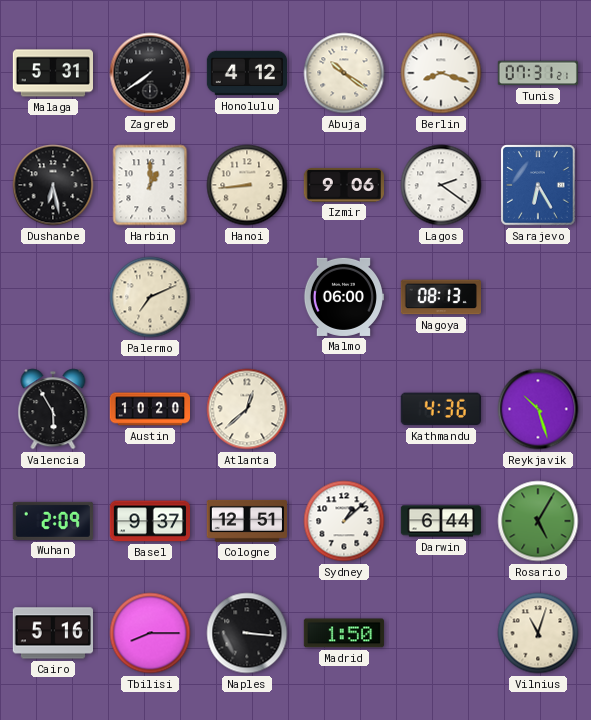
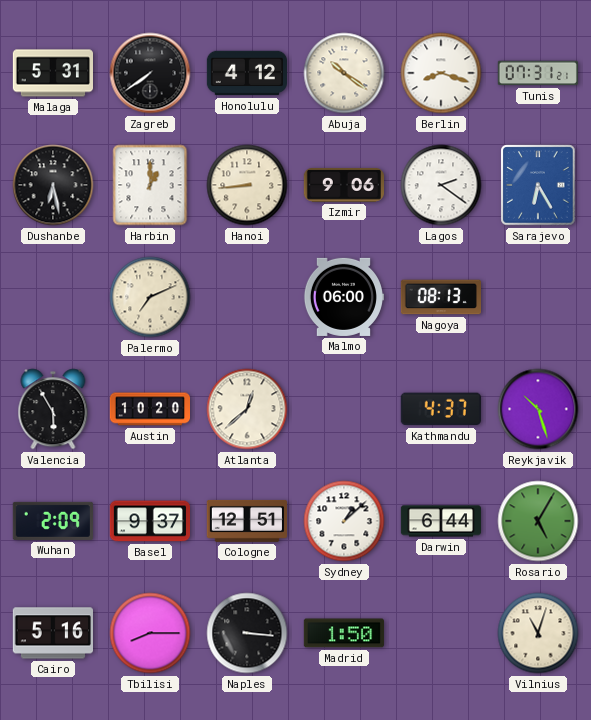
Kathmandu: 4:36 -> 4:37
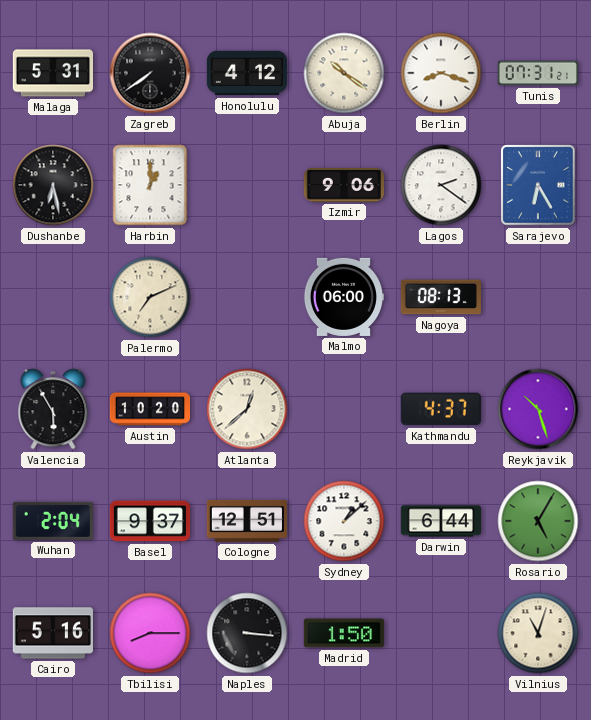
Hanoi: 8:44 -> none
Wuhan: 2:09 -> 2:04
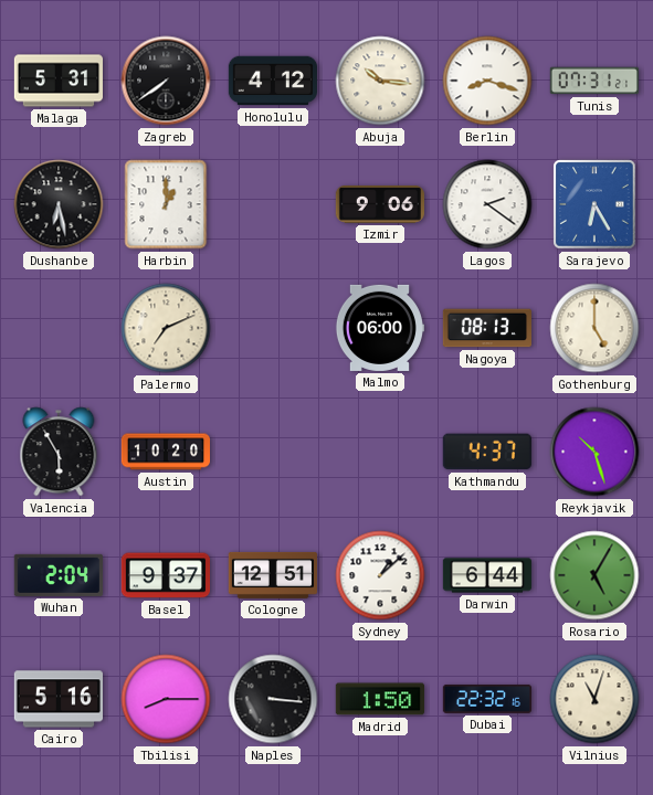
Abuja: 10:21 -> 10:16
Gothenburg: none -> 5:00
Atlanta: 12:38 -> none
Dubai: none -> 22:32
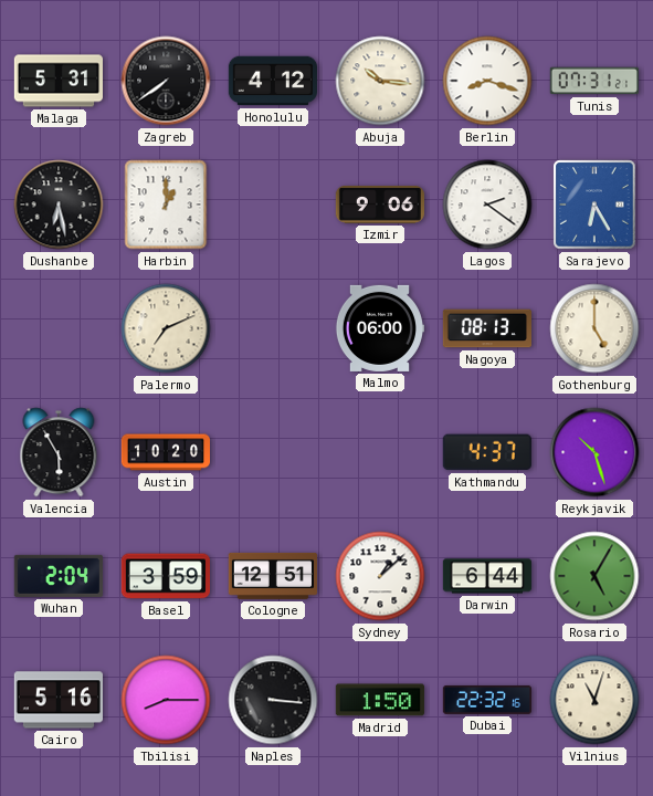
Basel: 9:37 -> 3:59
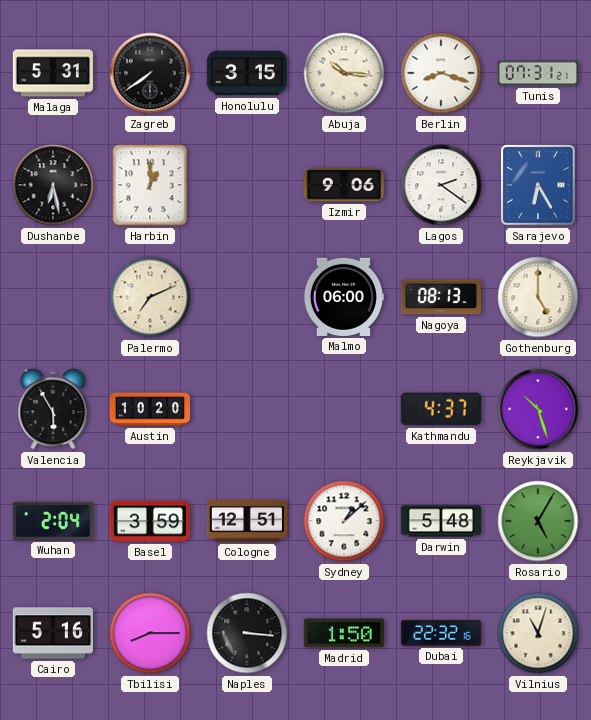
Honolulu: 4:12 -> 3:15
Darwin: 6:44 -> 5:48
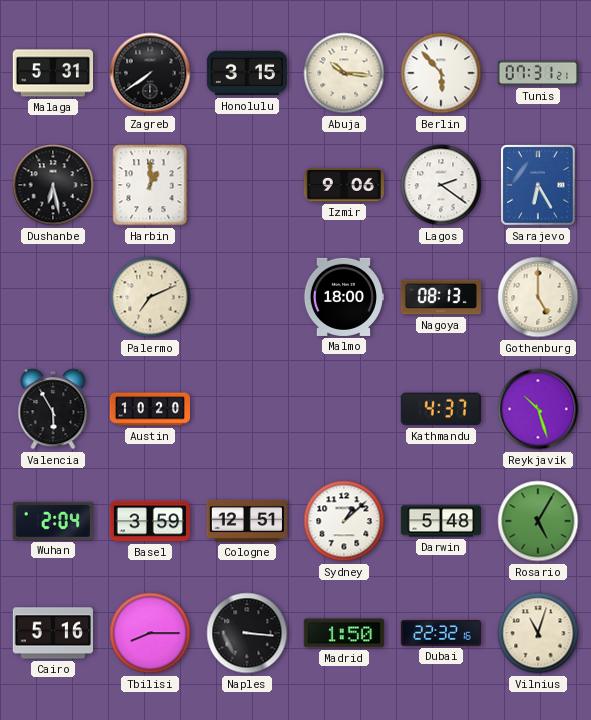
Berlin: 8:18 -> 5:53
Malmo: 06:00 -> 18:00
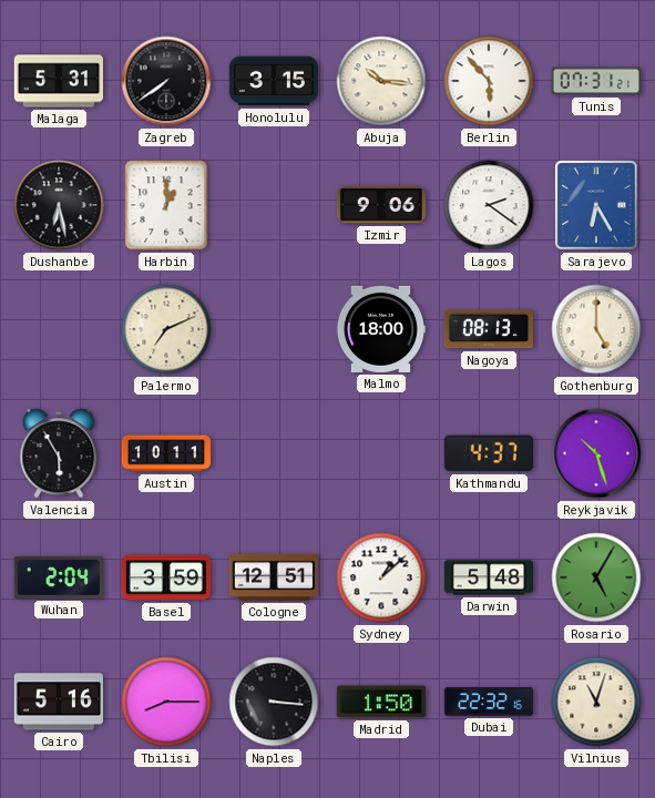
Austin: 10:20 -> 10:11
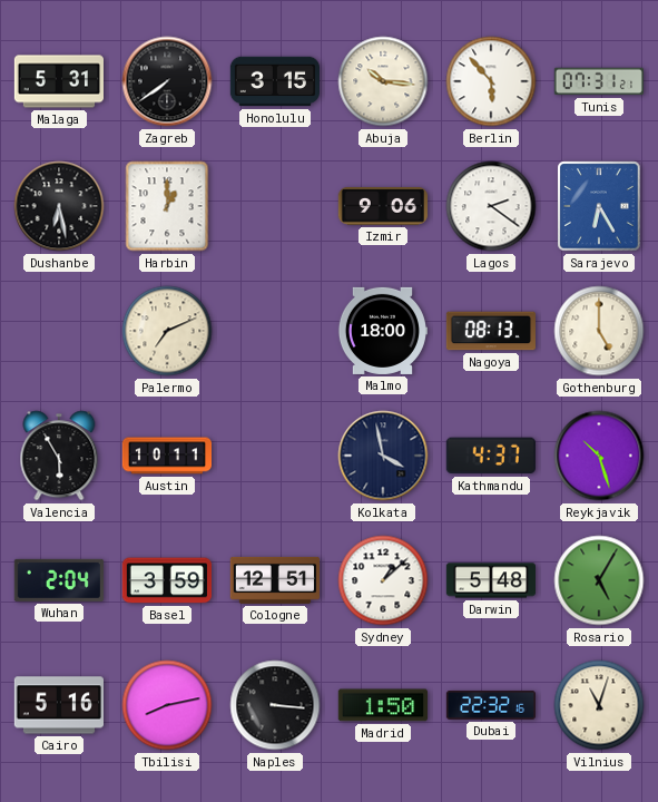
Kolkata: none -> 3:58
Tbilisi: 8:15 -> 8:13
